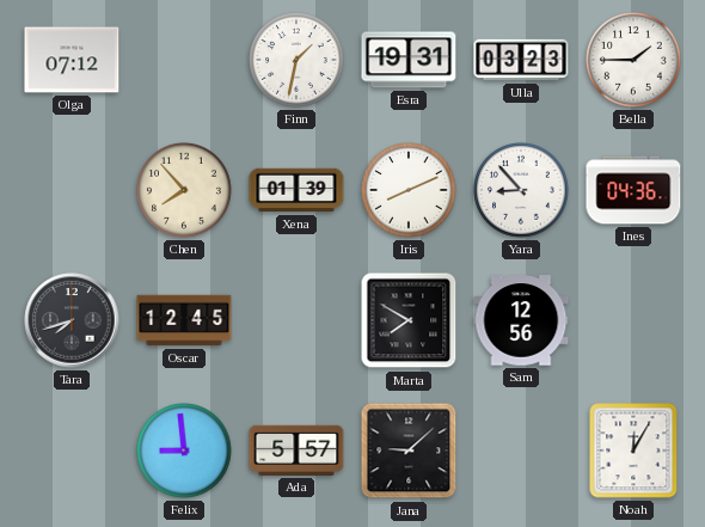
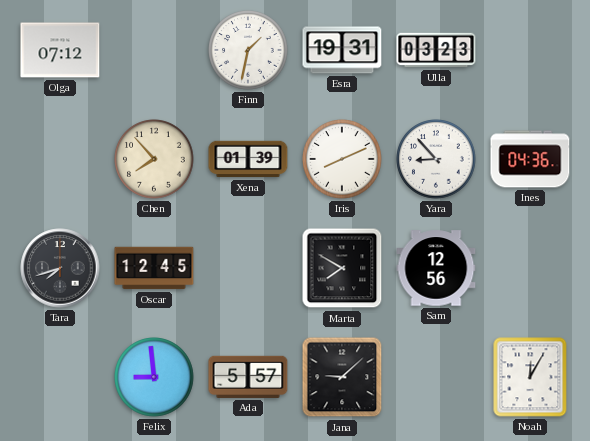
Bella: 1:45 -> none
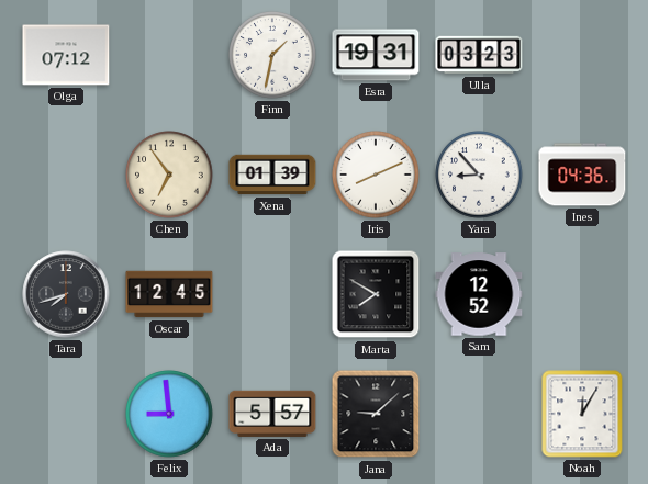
Chen: 7:53 -> 6:54
Sam: 12:56 -> 12:52
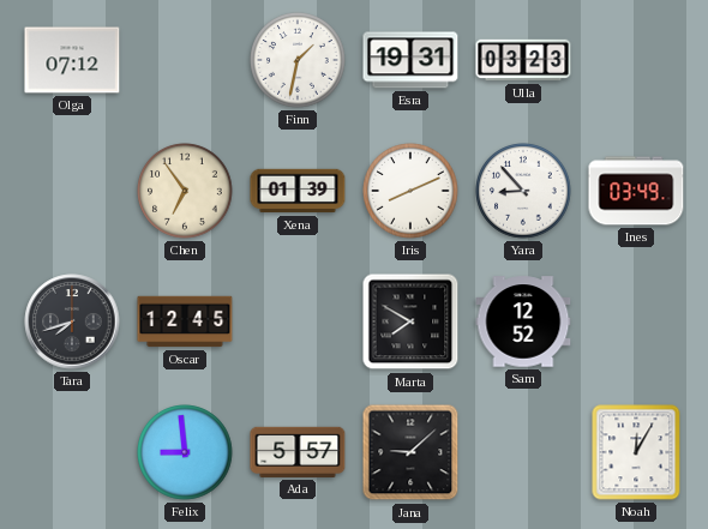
Ines: 04:36 -> 03:49
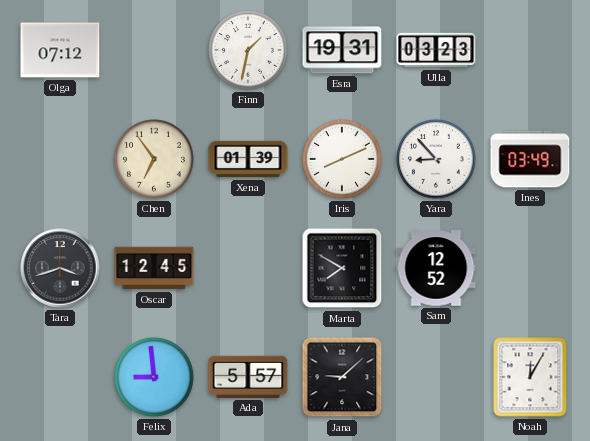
Tara: 7:42 -> 3:42
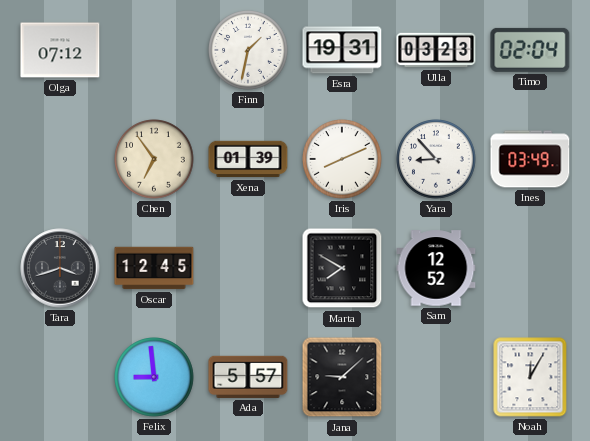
Timo: none -> 02:04
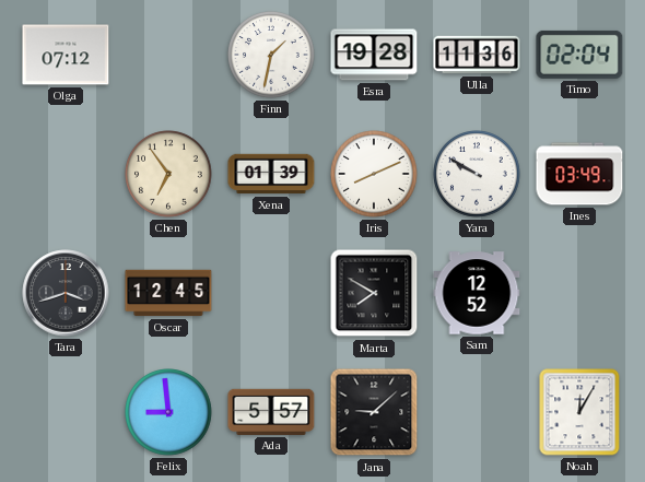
Esra: 19:31 -> 19:28
Ulla: 03:23 -> 11:36
Yara: 8:53 -> 9:50
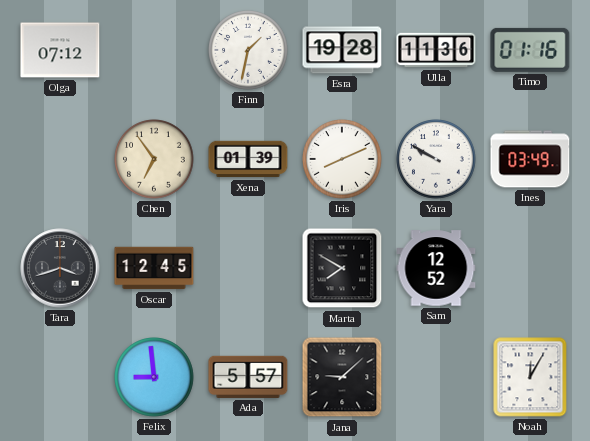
Timo: 02:04 -> 01:16
